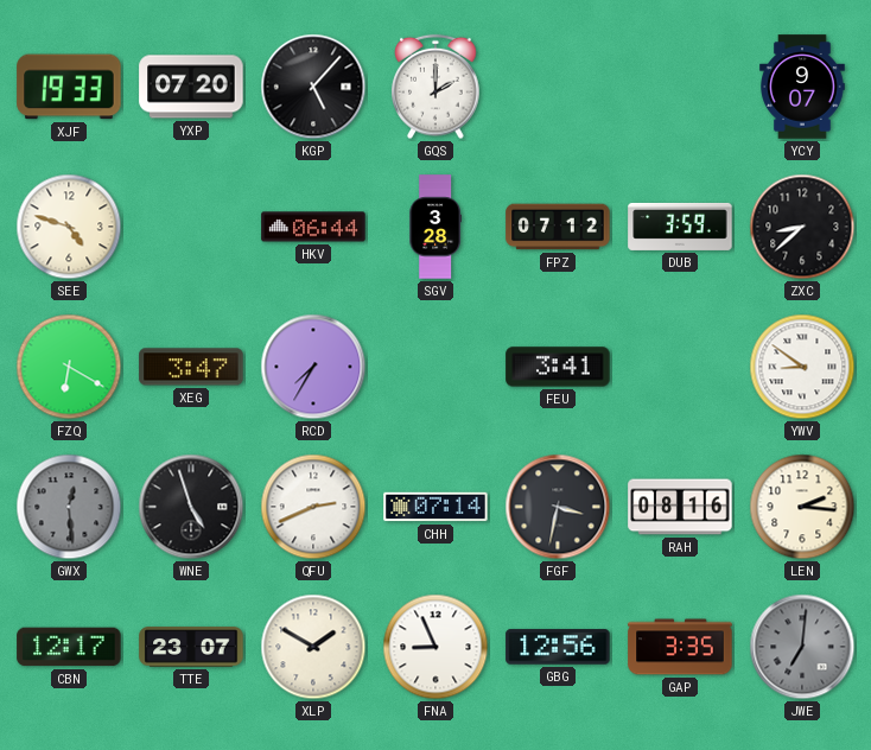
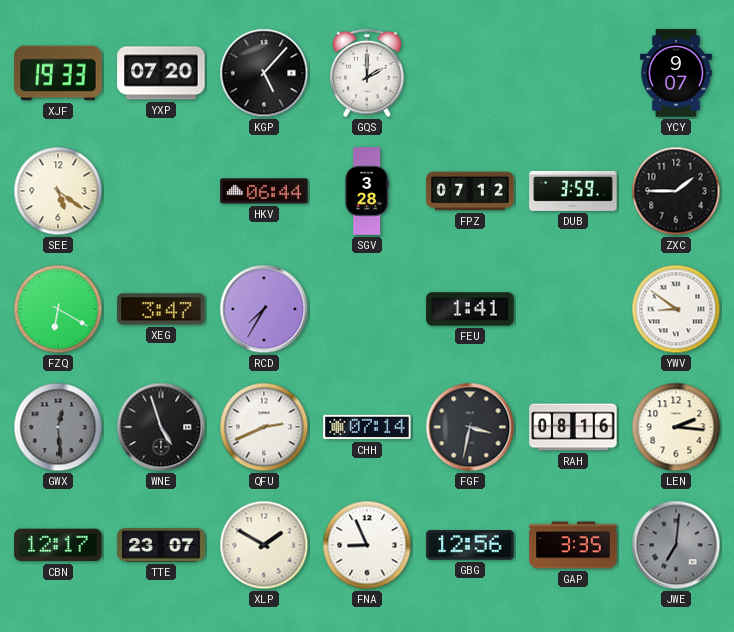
SEE: 4:48 -> 5:21
ZXC: 8:38 -> 1:45
FEU: 3:41 -> 1:41
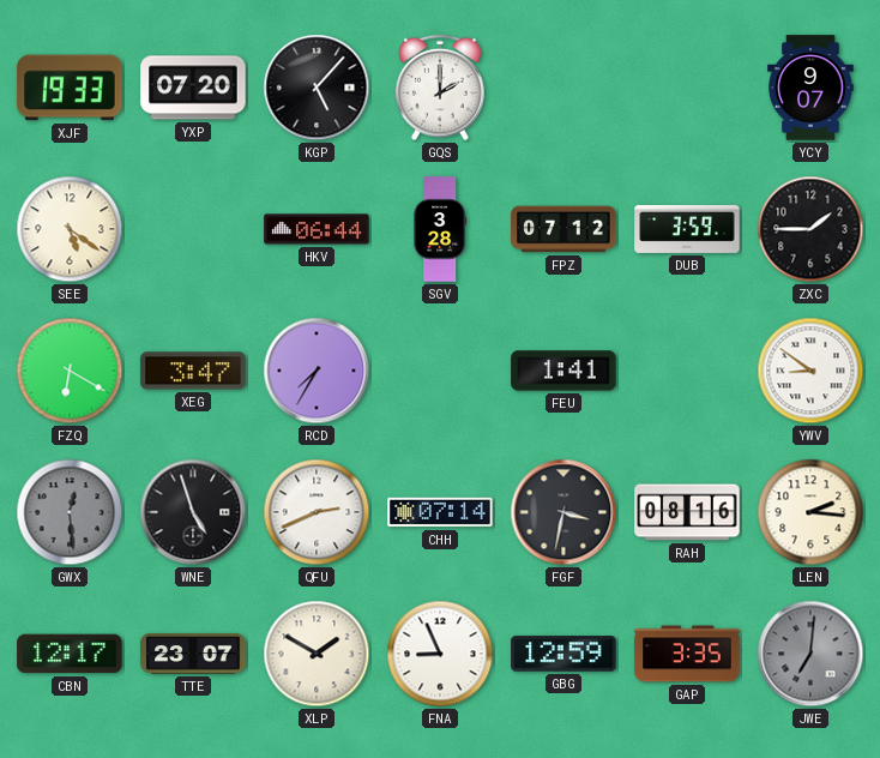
GBG: 12:56 -> 12:59
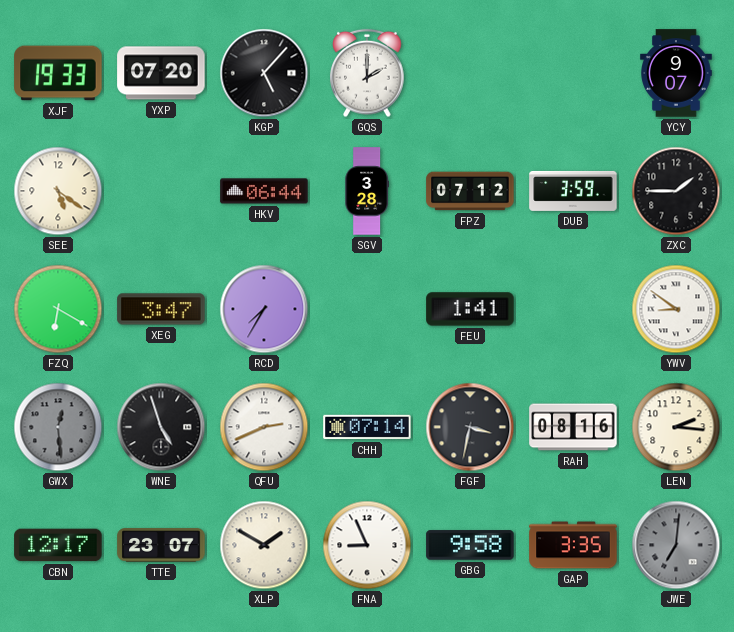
GBG: 12:59 -> 9:58
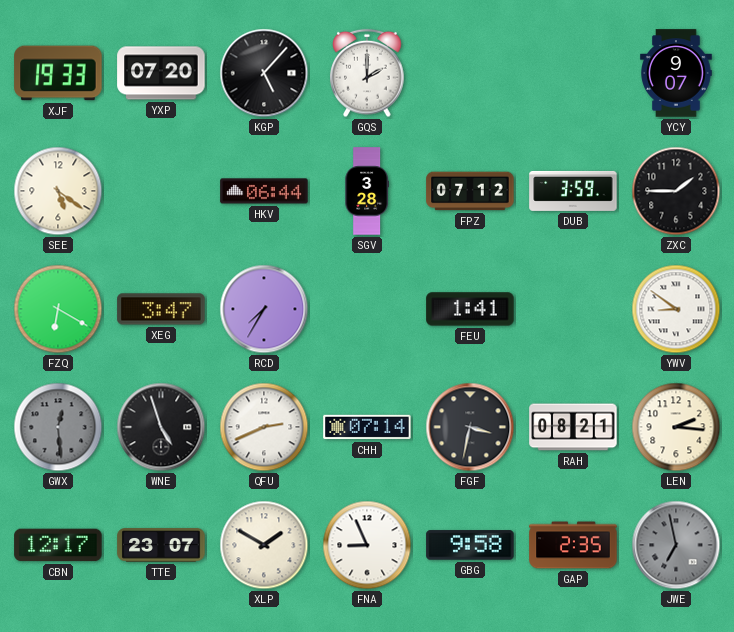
RAH: 08:16 -> 08:21
GAP: 3:35 -> 2:35
JWE: 7:01 -> 6:58
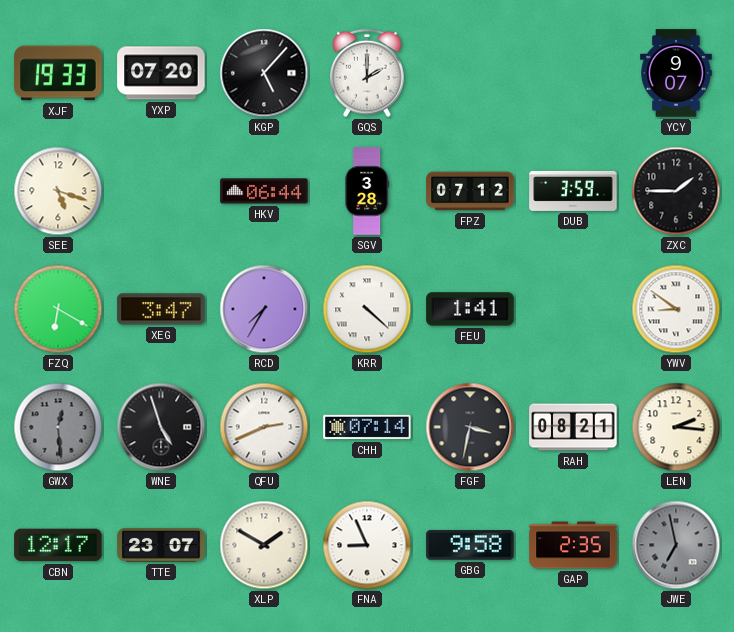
SEE: 5:21 -> 5:18
KRR: none -> 4:22
